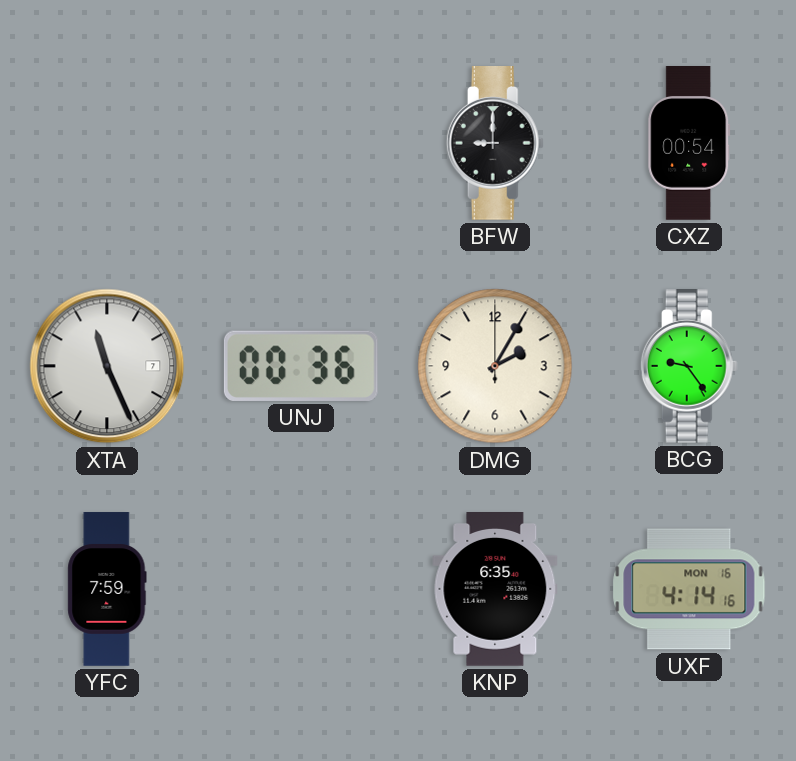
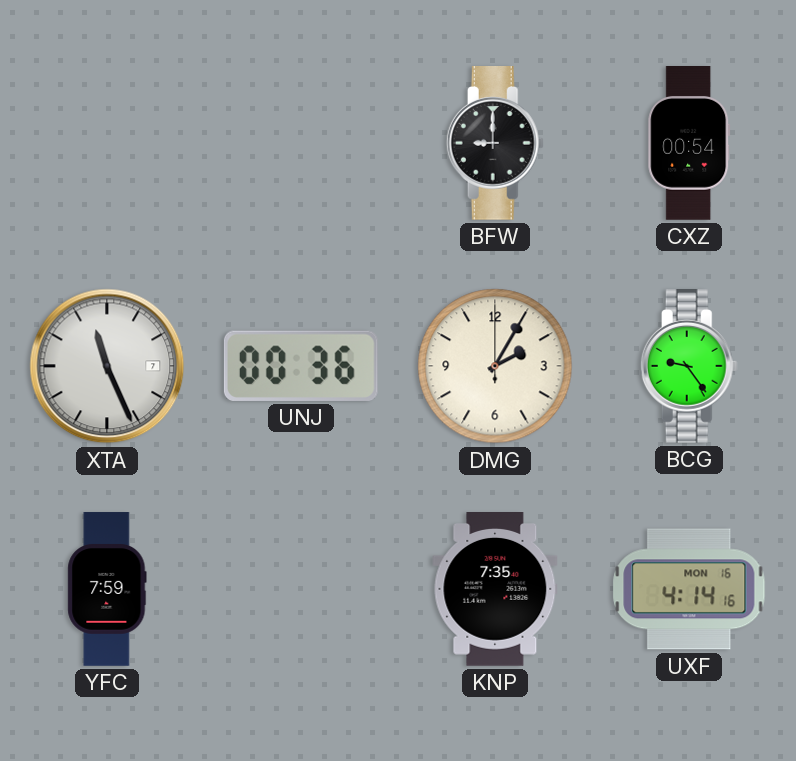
KNP: 6:35 -> 7:35
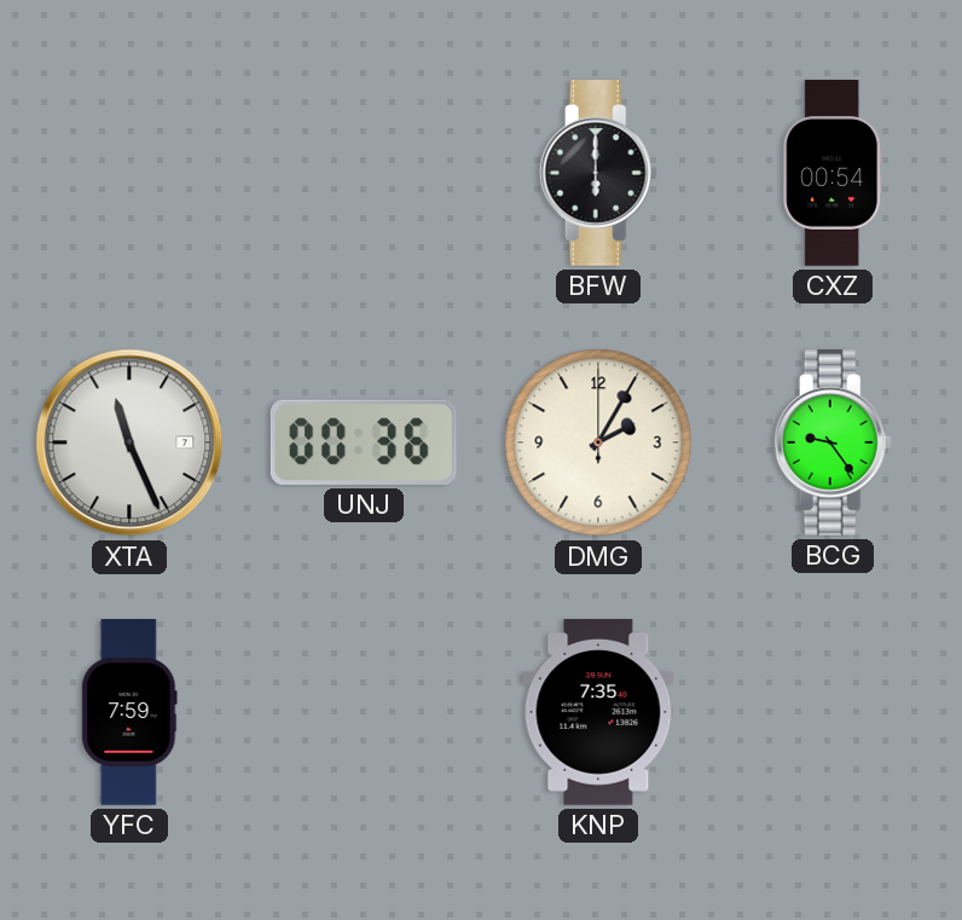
BFW: 9:00 -> 6:00
UXF: 4:14 -> none
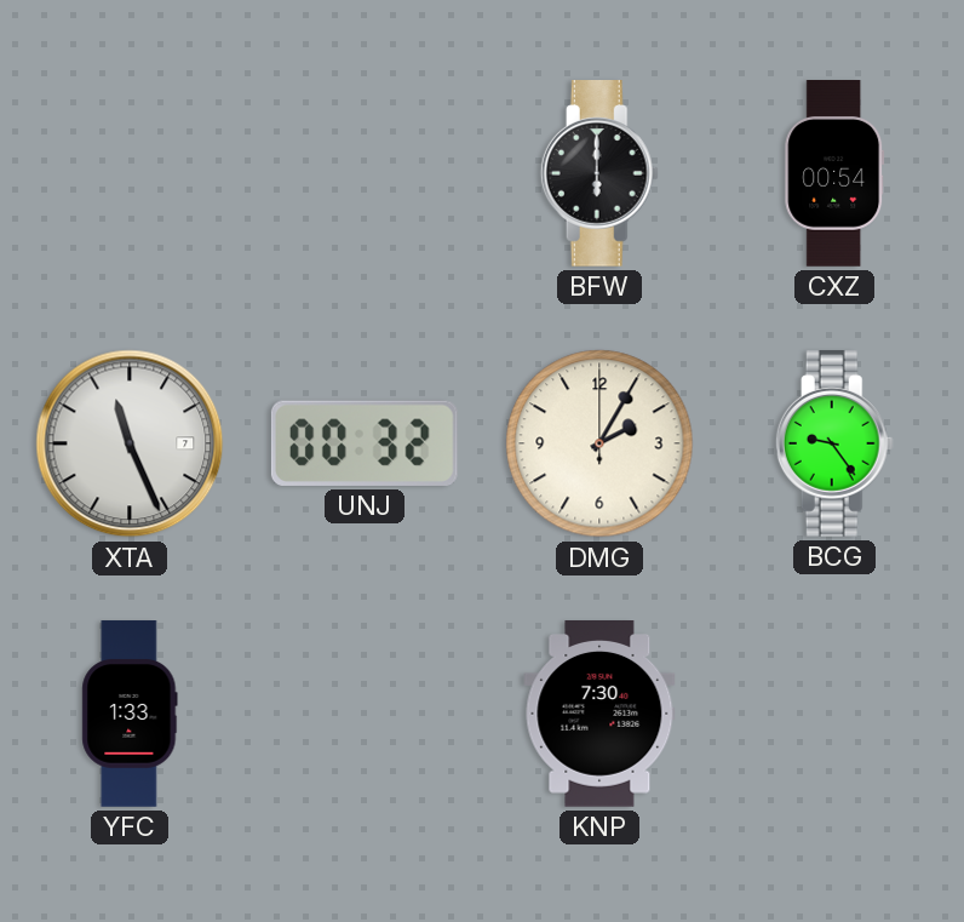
UNJ: 00:36 -> 00:32
YFC: 7:59 -> 1:33
KNP: 7:35 -> 7:30
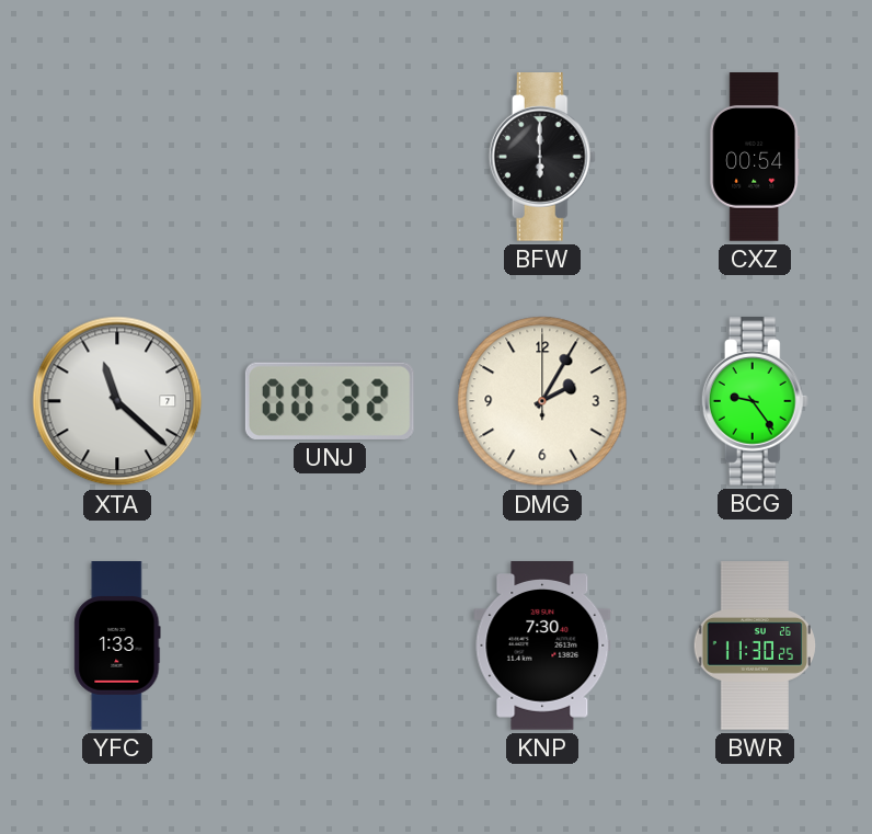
XTA: 11:26 -> 11:22
BWR: none -> 11:30
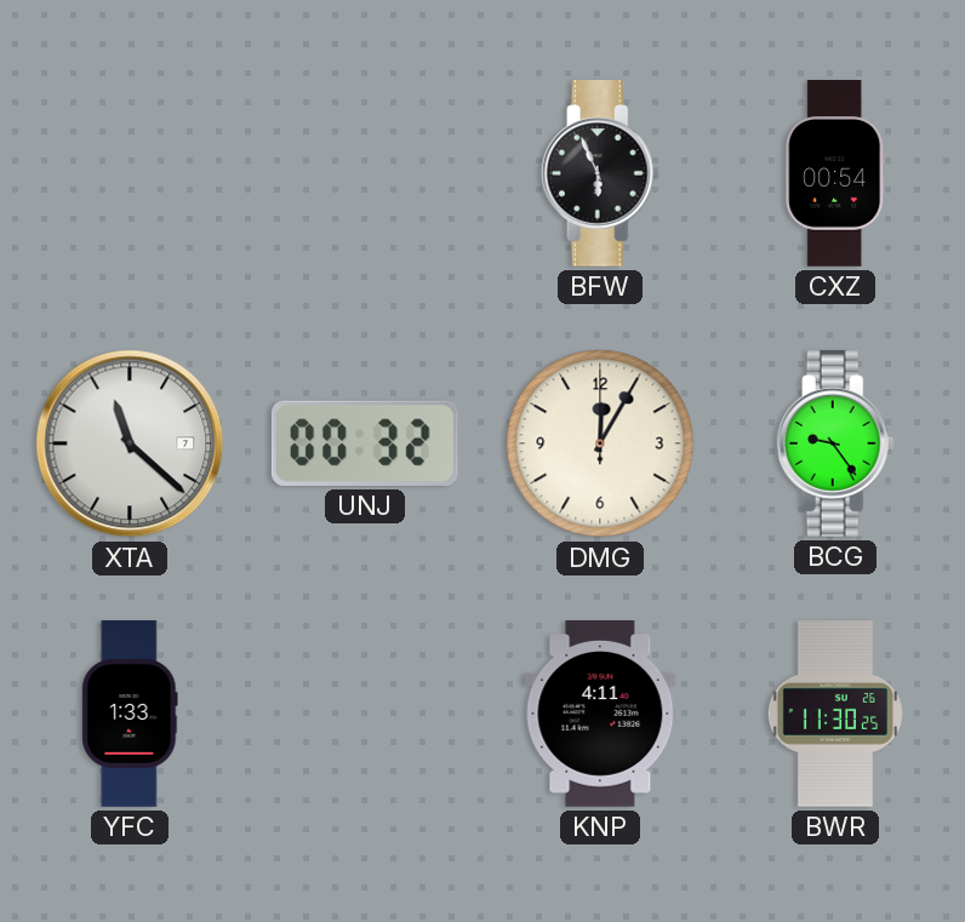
BFW: 6:00 -> 5:56
DMG: 2:05 -> 12:05
KNP: 7:30 -> 4:11
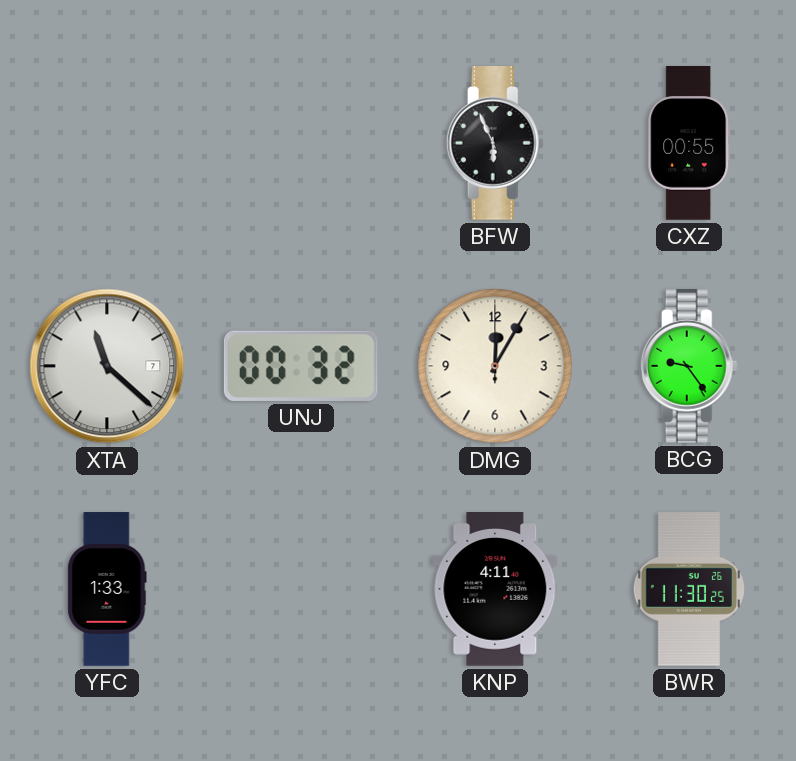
CXZ: 00:54 -> 00:55
